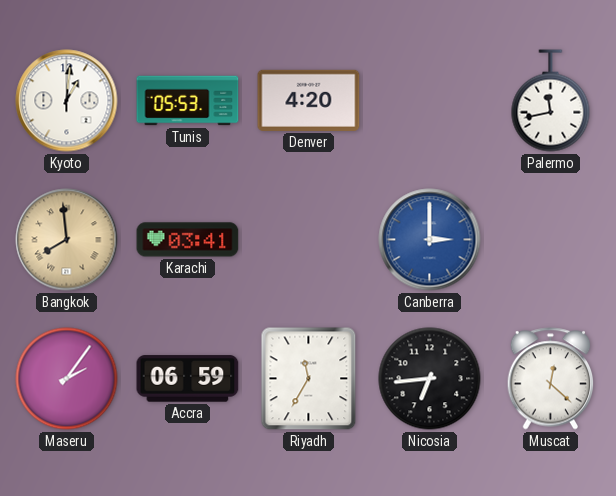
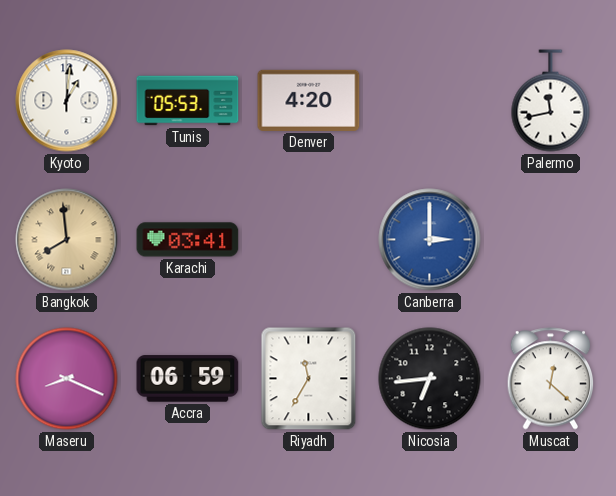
Maseru: 2:06 -> 8:19
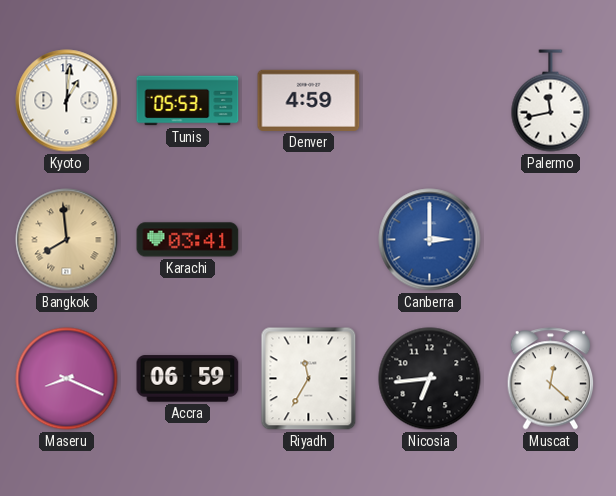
Denver: 4:20 -> 4:59
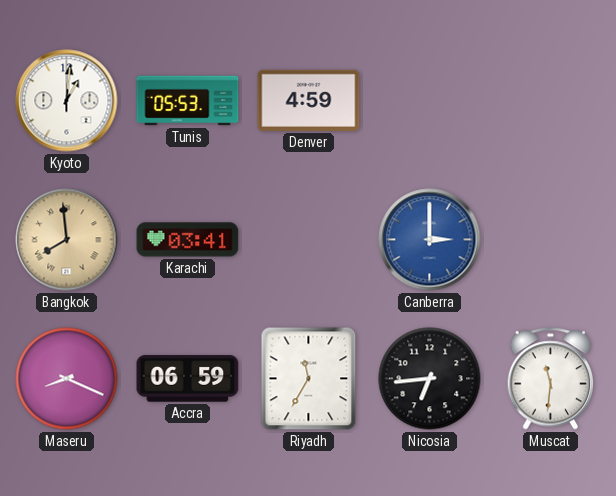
Palermo: 11:43 -> none
Muscat: 12:22 -> 11:31
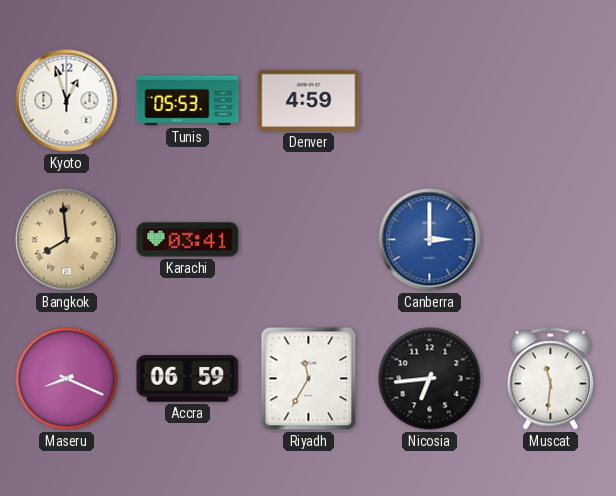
Kyoto: 1:01 -> 12:57
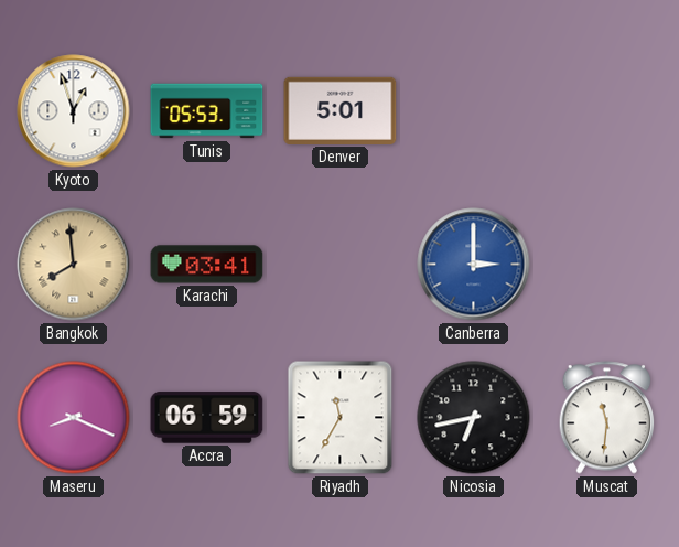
Denver: 4:59 -> 5:01
Nicosia: 6:44 -> 6:43
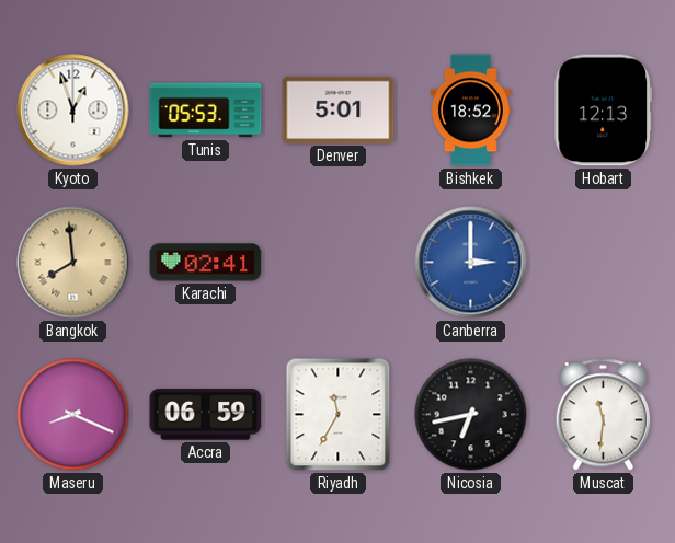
Bishkek: none -> 18:52
Hobart: none -> 12:13
Karachi: 03:41 -> 02:41
